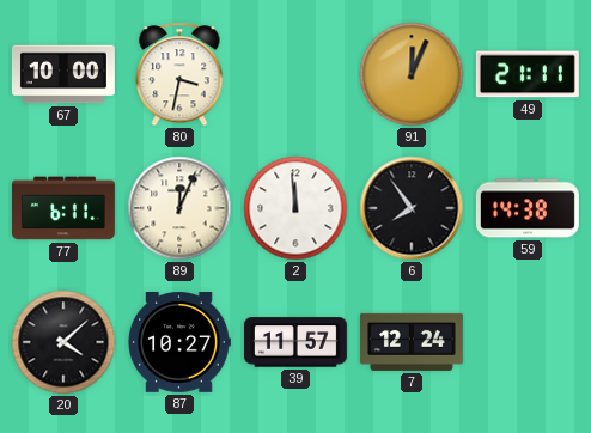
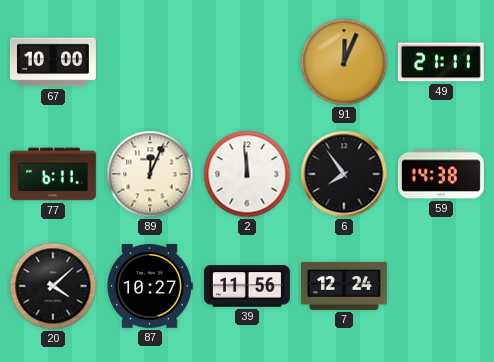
80: 3:32 -> none
39: 11:57 -> 11:56
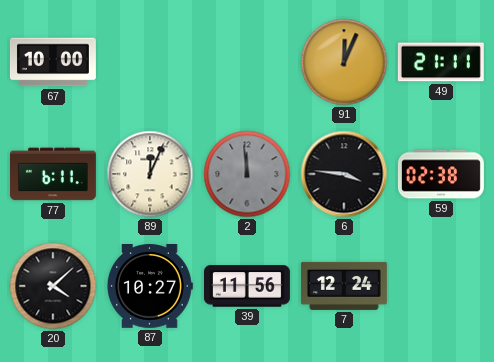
2 dial: white -> grey
6: 7:54 -> 3:46
59: 14:38 -> 02:38
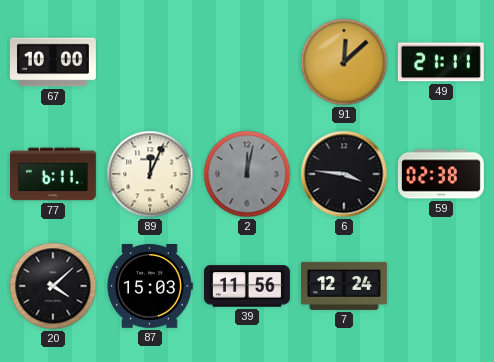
91: 12:04 -> 12:08
2: 11:59 -> 12:02
87: 10:27 -> 15:03
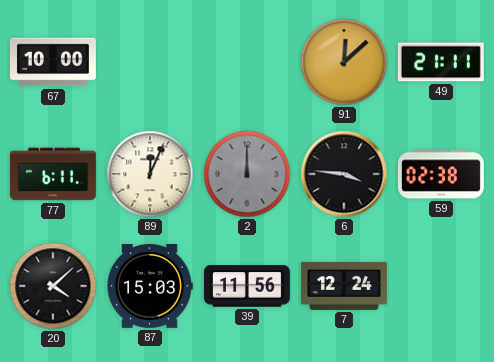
2: 12:02 -> 12:00
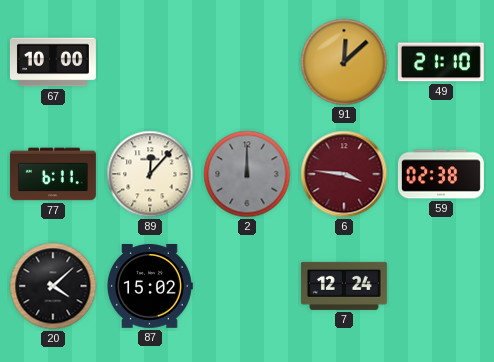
49: 21:11 -> 21:10
89: 12:04 -> 12:07
6 dial: black -> burgundy
87: 15:03 -> 15:02
39: 11:56 -> none
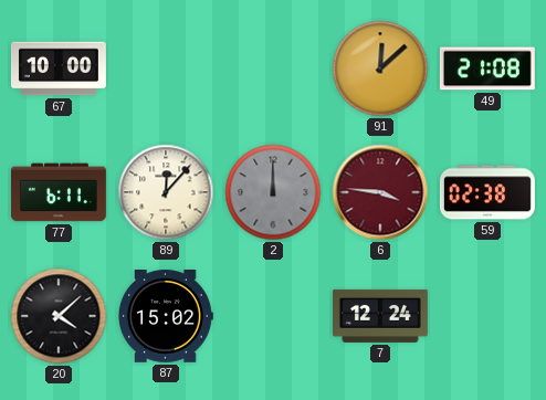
49: 21:10 -> 21:08
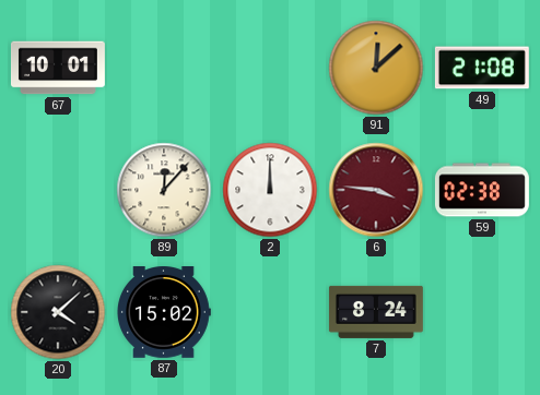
67: 10:00 -> 10:01
77: 6:11 -> none
2 dial: grey -> white
7: 12:24 -> 8:24
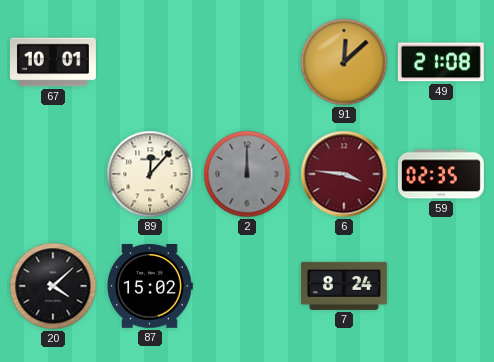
2 dial: white -> grey
59: 02:38 -> 02:35
